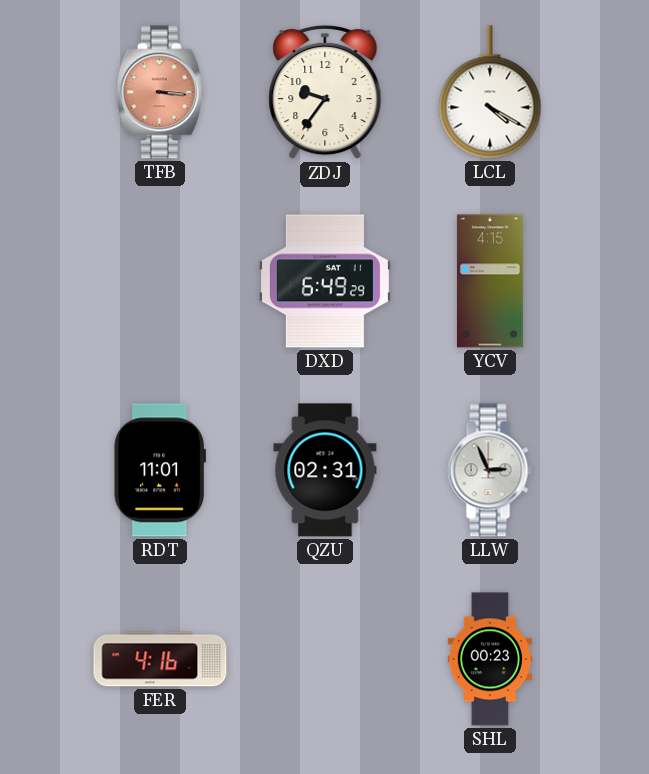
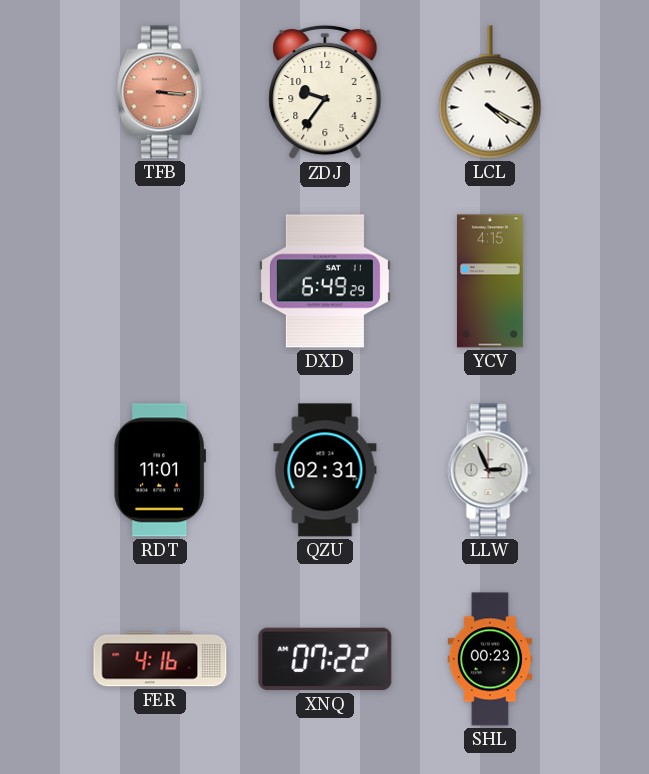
XNQ: none -> 07:22
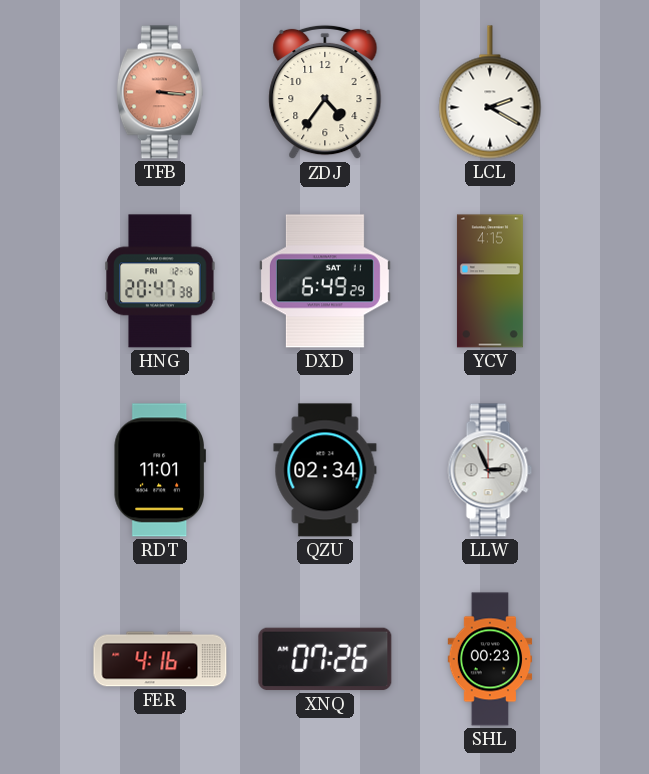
ZDJ: 9:36 -> 4:36
LCL: 4:20 -> 2:20
HNG: none -> 20:47
QZU: 02:31 -> 02:34
XNQ: 07:22 -> 07:26
